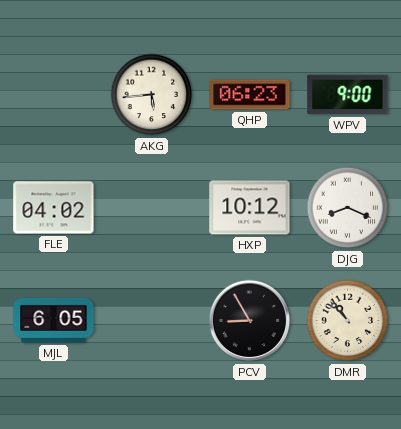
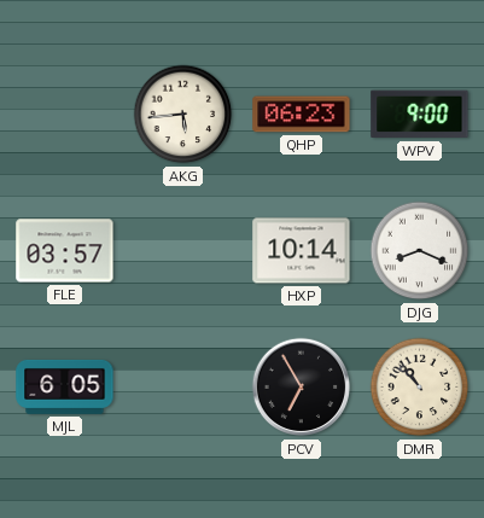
FLE: 04:02 -> 03:57
HXP: 10:12 -> 10:14
PCV: 8:55 -> 6:55
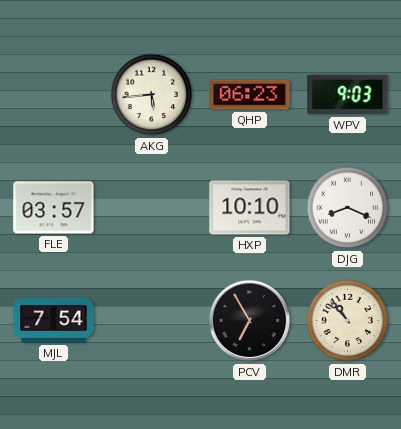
WPV: 9:00 -> 9:03
HXP: 10:14 -> 10:10
MJL: 6:05 -> 7:54
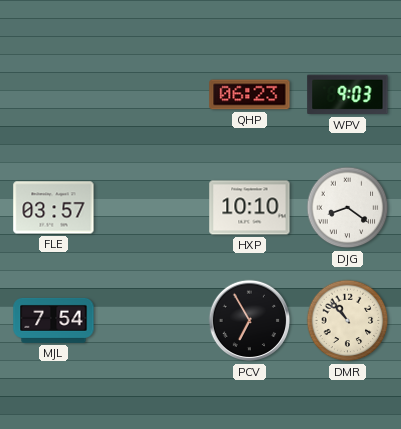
AKG: 5:44 -> none
DJG: 8:19 -> 8:21
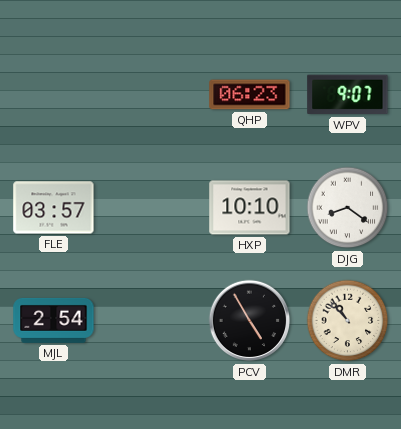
WPV: 9:03 -> 9:07
MJL: 7:54 -> 2:54
PCV: 6:55 -> 4:55
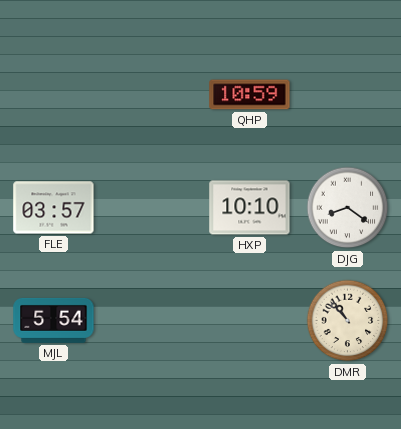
QHP: 06:23 -> 10:59
WPV: 9:07 -> none
MJL: 2:54 -> 5:54
PCV: 4:55 -> none
